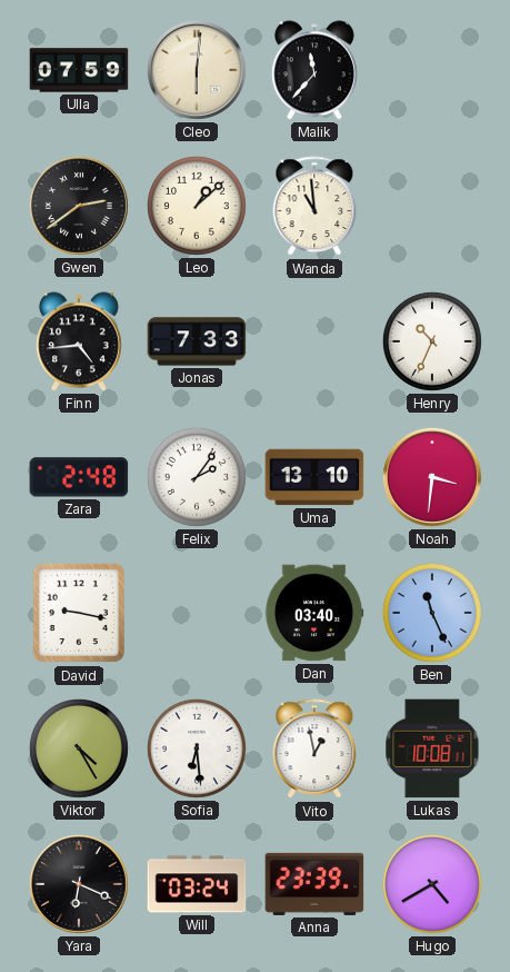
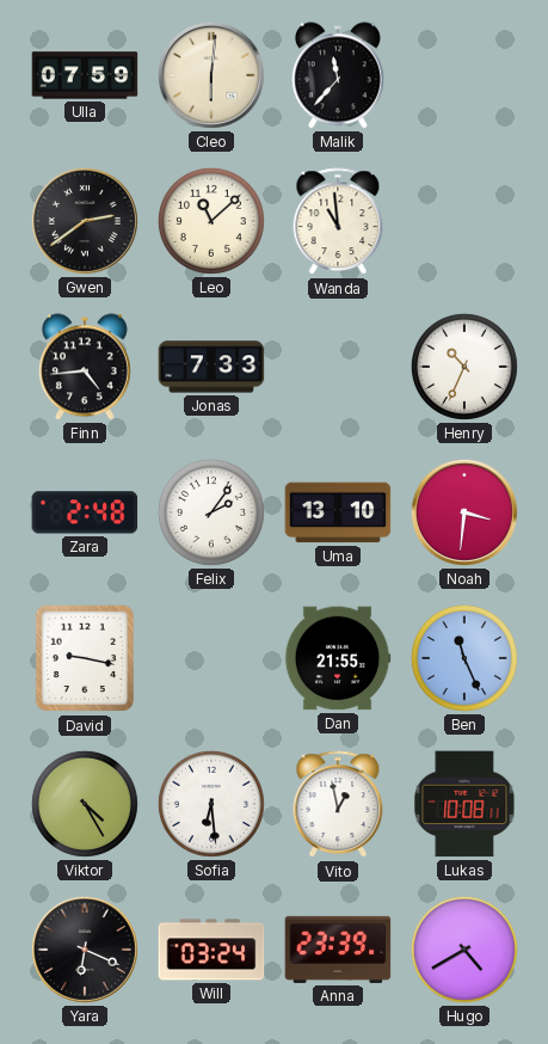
Leo: 1:08 -> 11:08
Dan: 03:40 -> 21:55
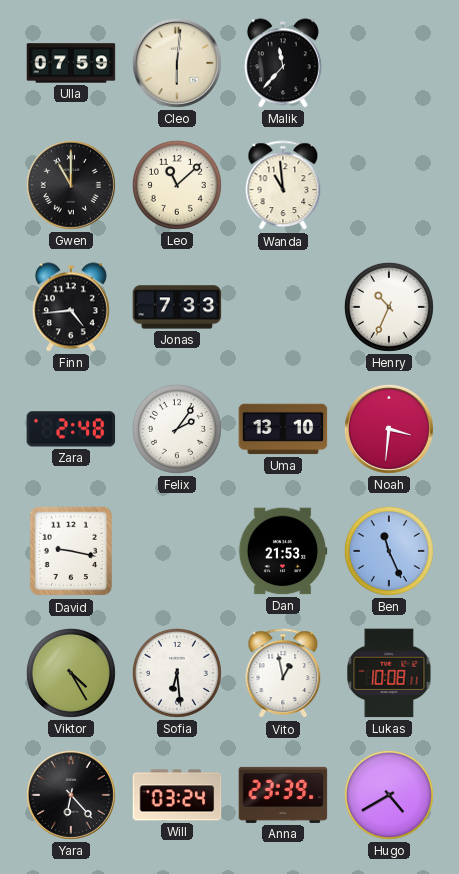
Gwen: 2:39 -> 11:00
Dan: 21:55 -> 21:53
Yara: 6:19 -> 6:23
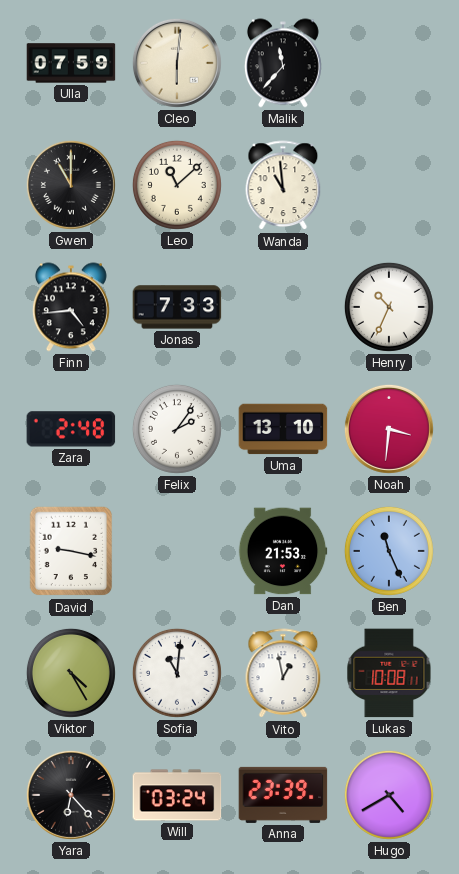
Sofia: 6:29 -> 11:01
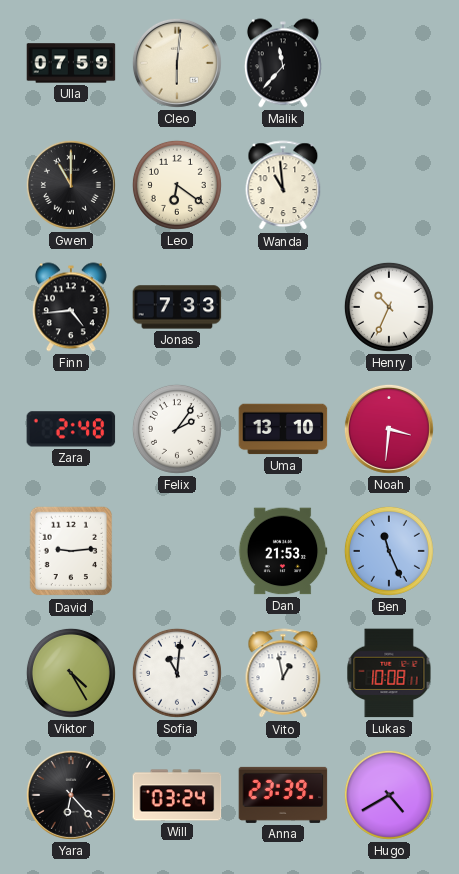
Leo: 11:08 -> 6:21
David: 9:17 -> 9:14
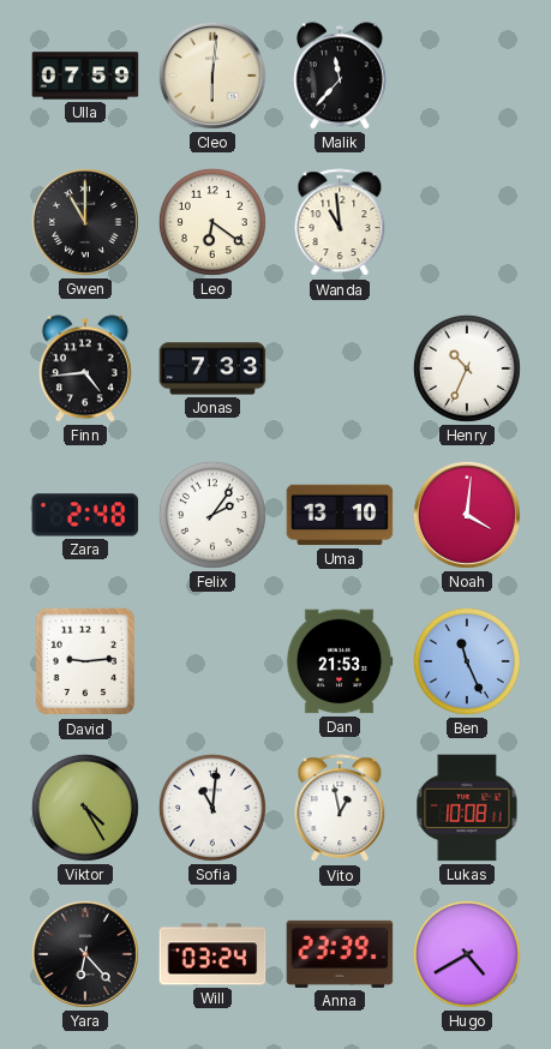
Noah: 3:31 -> 4:01
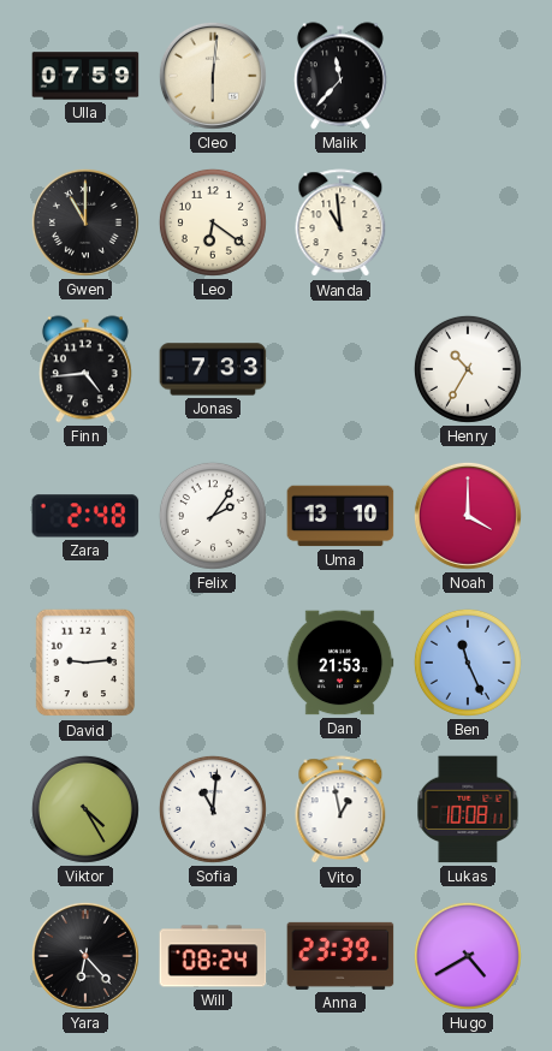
Henry: 10:34 -> 10:35
Noah: 4:01 -> 4:00
Will: 03:24 -> 08:24
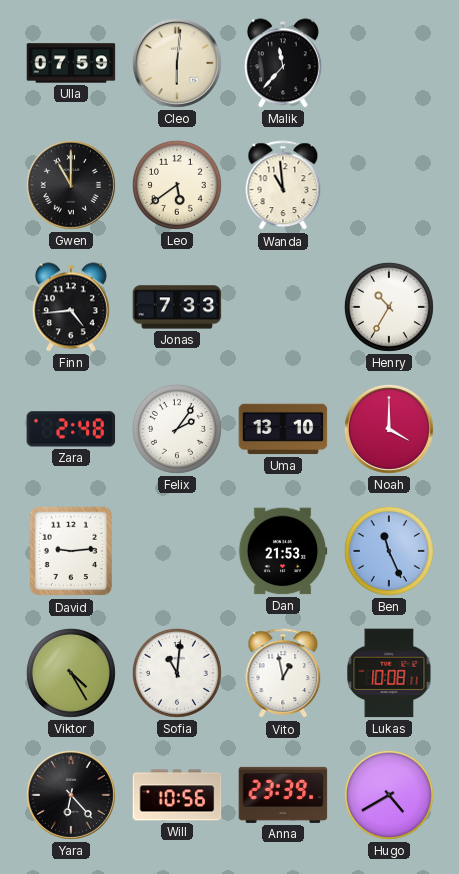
Leo: 6:21 -> 5:39
Will: 08:24 -> 10:56
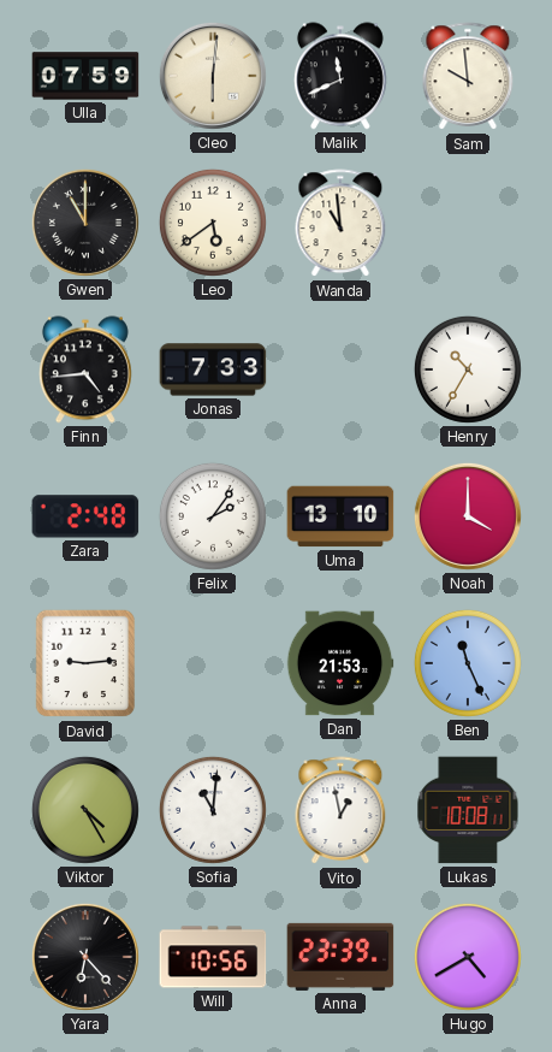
Malik: 11:37 -> 11:41
Sam: none -> 9:59
